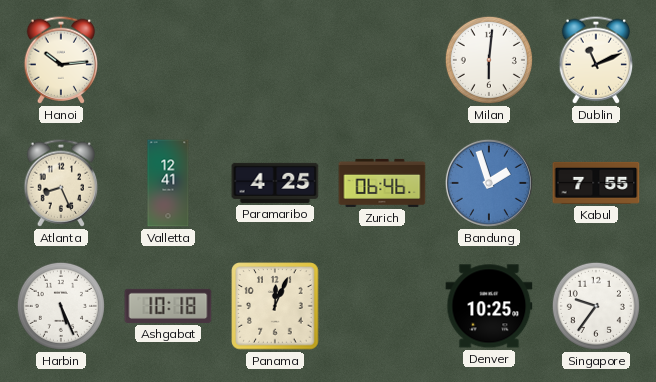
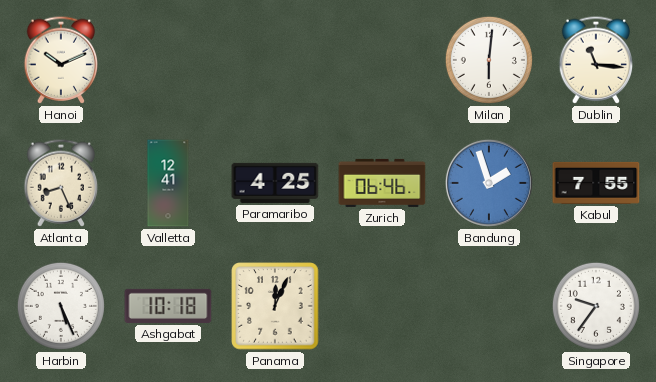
Hanoi: 10:14 -> 10:11
Dublin: 11:11 -> 11:16
Denver: 10:25 -> none
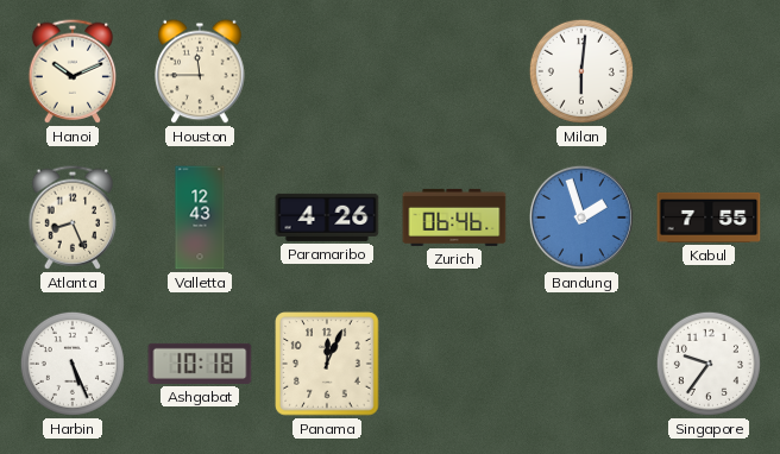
Houston: none -> 11:45
Dublin: 11:16 -> none
Valletta: 12:41 -> 12:43
Paramaribo: 4:25 -> 4:26
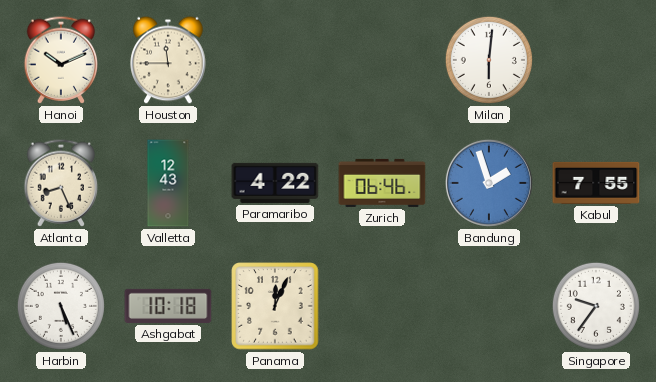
Paramaribo: 4:26 -> 4:22
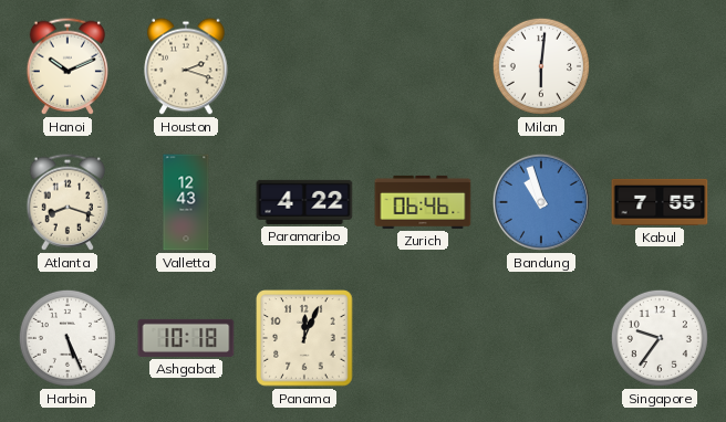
Houston: 11:45 -> 2:18
Atlanta: 8:26 -> 8:18
Bandung: 1:57 -> 10:57
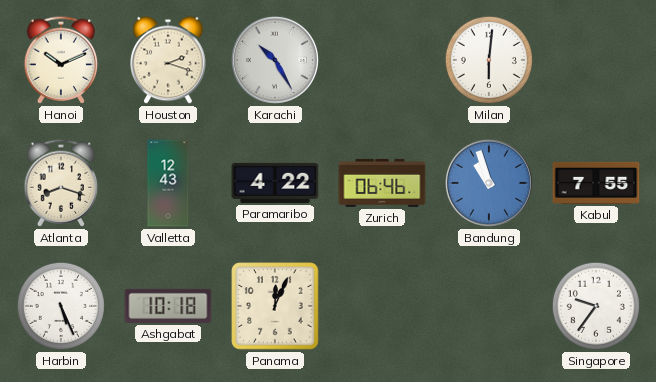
Karachi: none -> 10:25
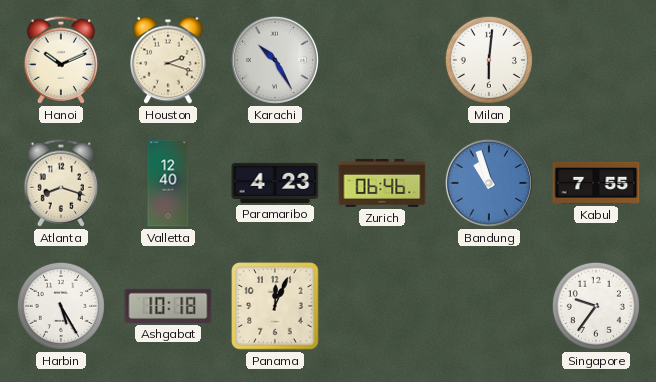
Valletta: 12:43 -> 12:40
Paramaribo: 4:22 -> 4:23
Harbin: 5:26 -> 5:25
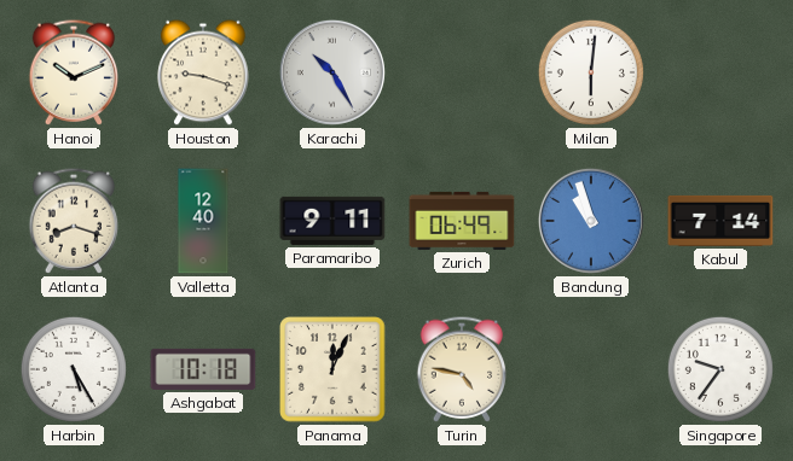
Houston: 2:18 -> 9:18
Paramaribo: 4:23 -> 9:11
Zurich: 06:46 -> 06:49
Kabul: 7:55 -> 7:14
Turin: none -> 4:47
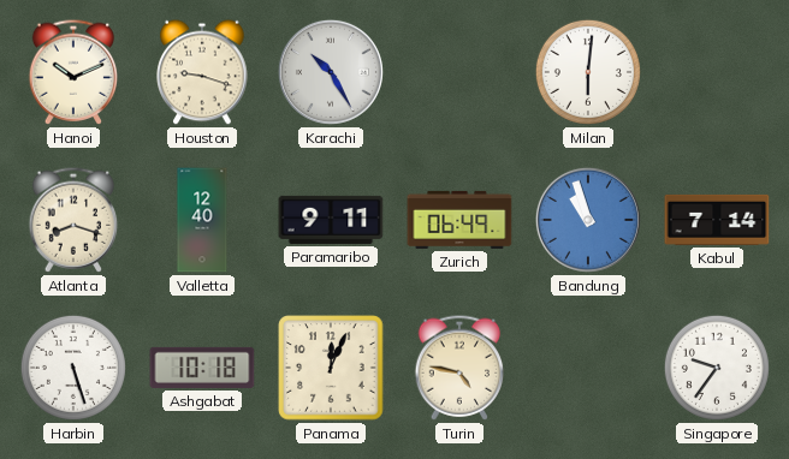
Harbin: 5:25 -> 5:27
